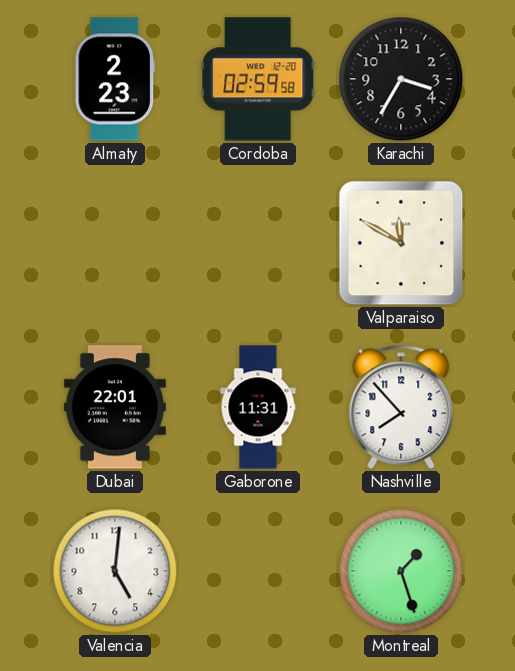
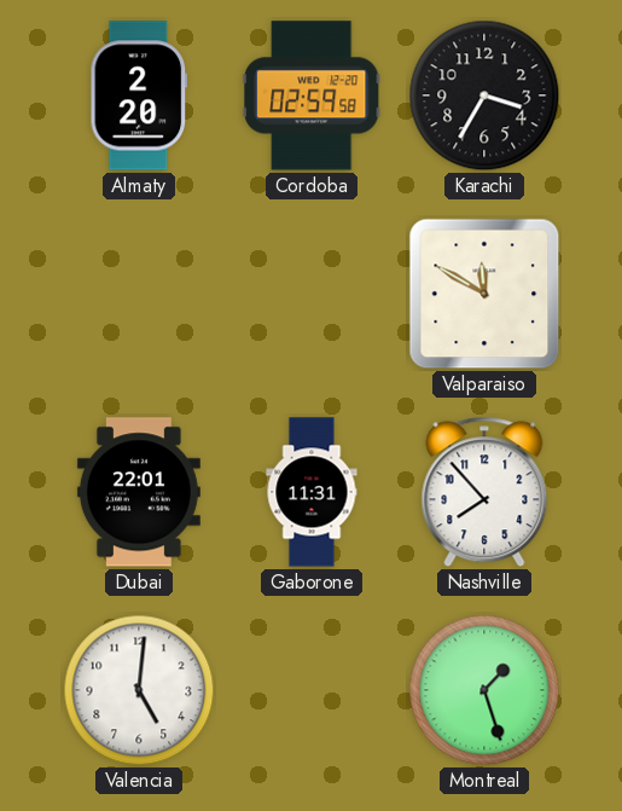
Almaty: 2:23 -> 2:20
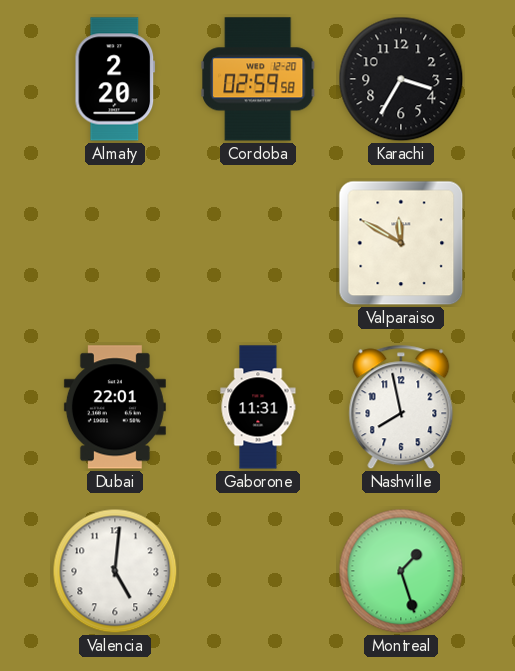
Nashville: 7:53 -> 7:58
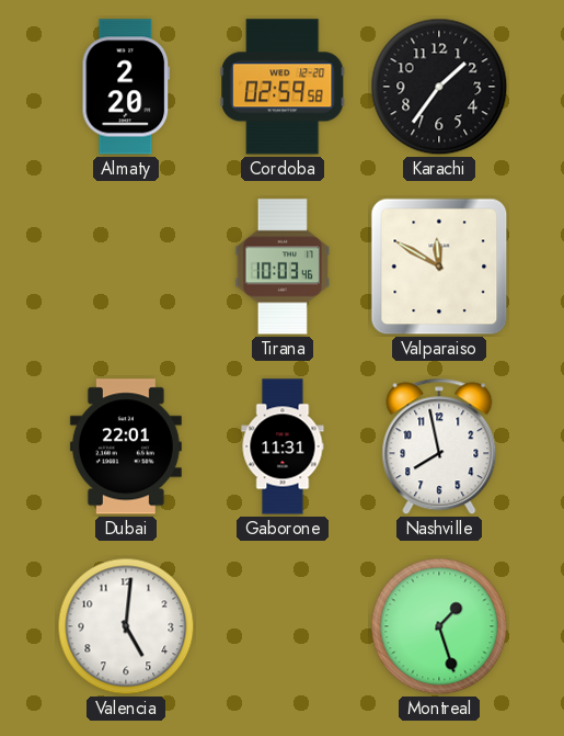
Karachi: 3:35 -> 1:36
Tirana: none -> 10:03
